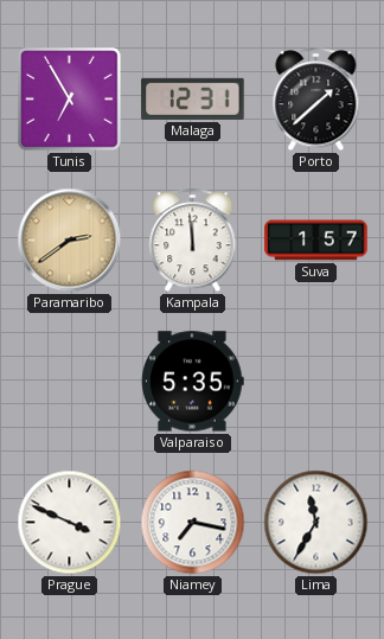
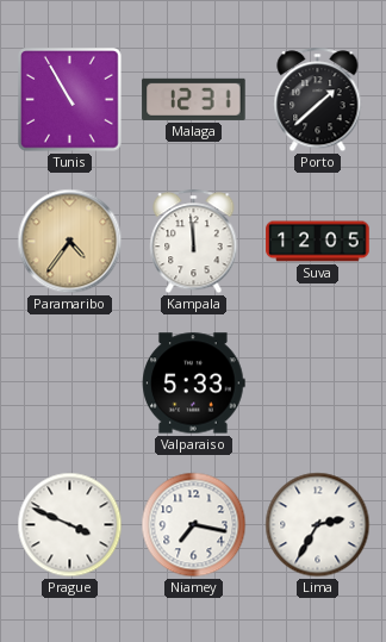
Tunis: 6:55 -> 10:55
Paramaribo: 2:39 -> 4:36
Suva: 1:57 -> 12:05
Valparaiso: 5:35 -> 5:33
Lima: 11:35 -> 2:35
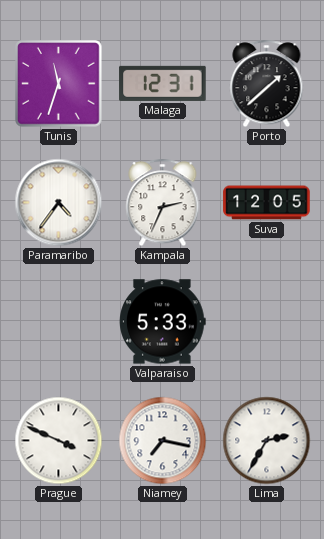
Tunis: 10:55 -> 11:33
Paramaribo dial: champagne -> white
Kampala: 11:59 -> 2:34
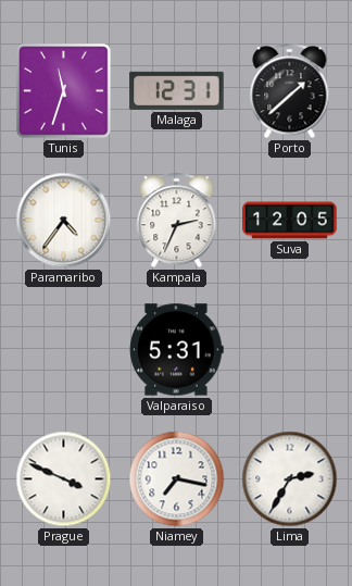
Valparaiso: 5:33 -> 5:31
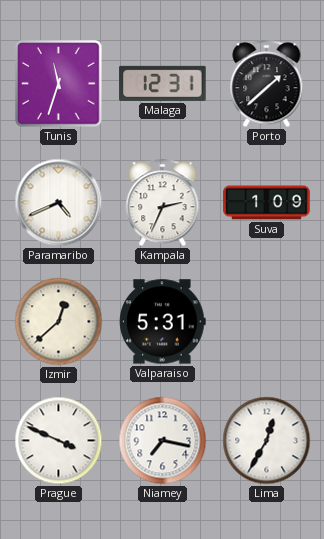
Paramaribo: 4:36 -> 4:41
Suva: 12:05 -> 1:09
Izmir: none -> 12:38
Lima: 2:35 -> 12:35
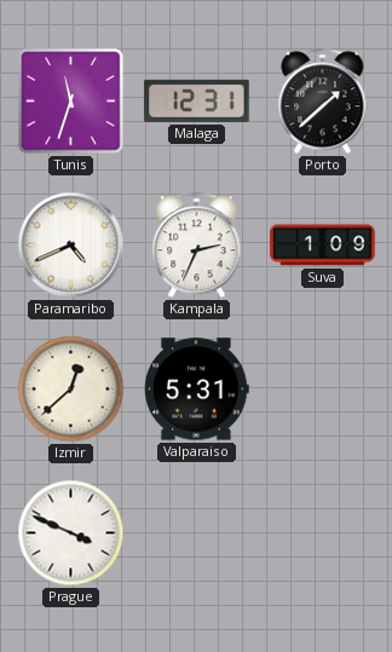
Niamey: 7:17 -> none
Lima: 12:35 -> none
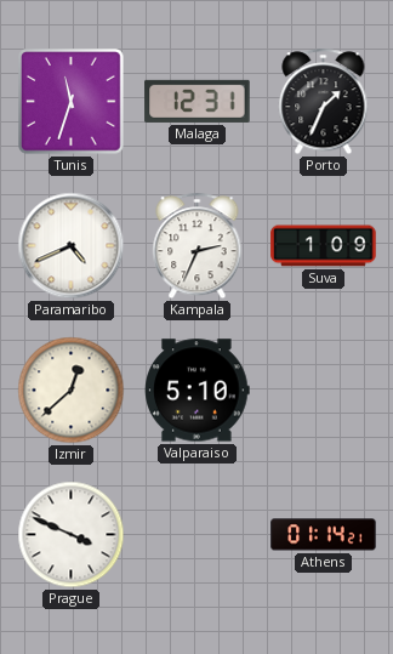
Porto: 1:38 -> 1:34
Valparaiso: 5:31 -> 5:10
Athens: none -> 01:14
